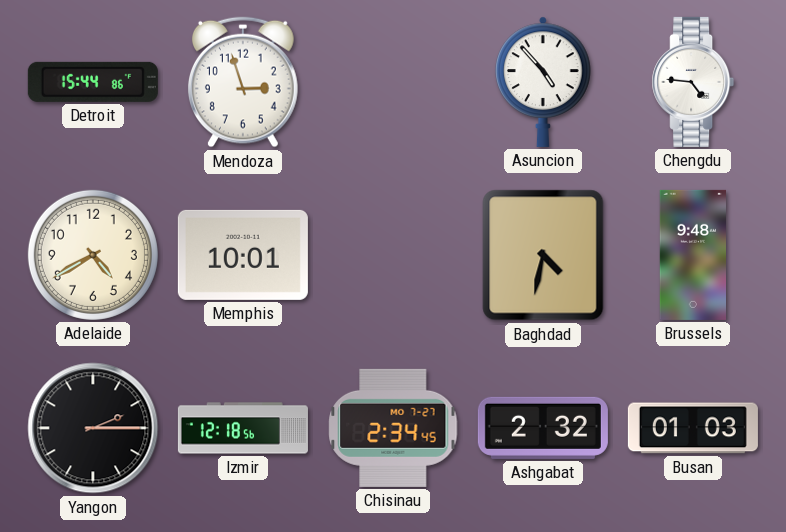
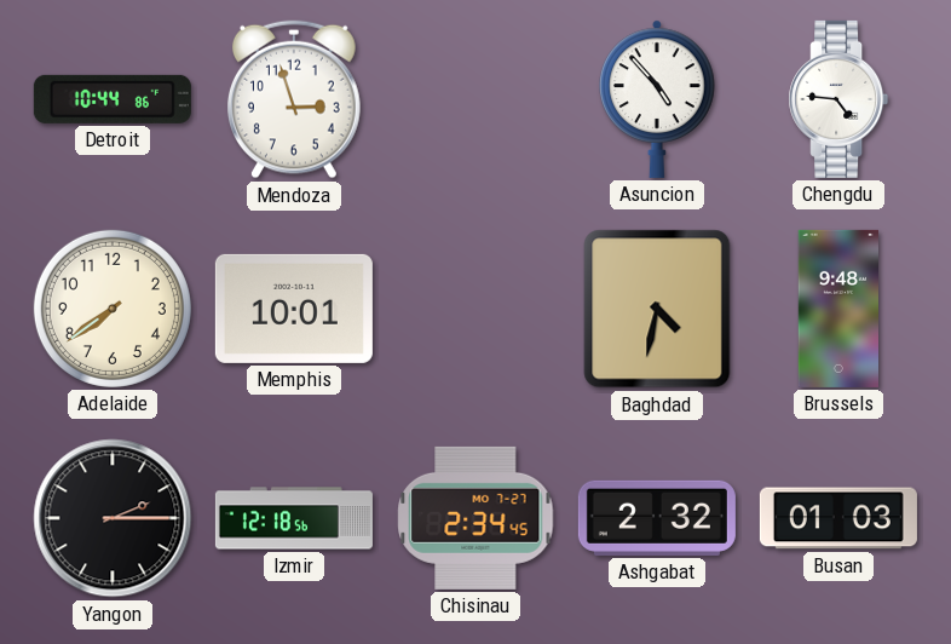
Detroit: 15:44 -> 10:44
Adelaide: 4:40 -> 7:39
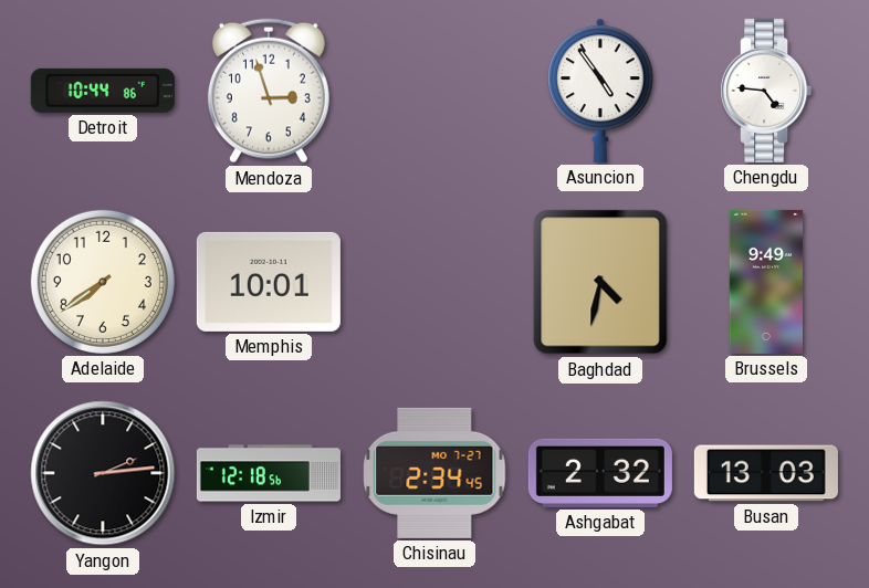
Asuncion: 4:53 -> 4:54
Brussels: 9:48 -> 9:49
Yangon: 2:15 -> 2:14
Busan: 01:03 -> 13:03
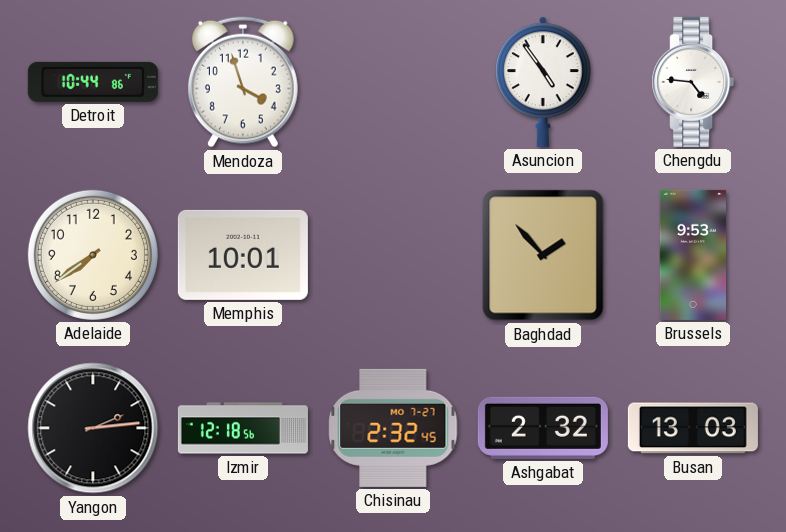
Mendoza: 2:57 -> 3:57
Baghdad: 4:32 -> 1:53
Brussels: 9:49 -> 9:53
Chisinau: 2:34 -> 2:32
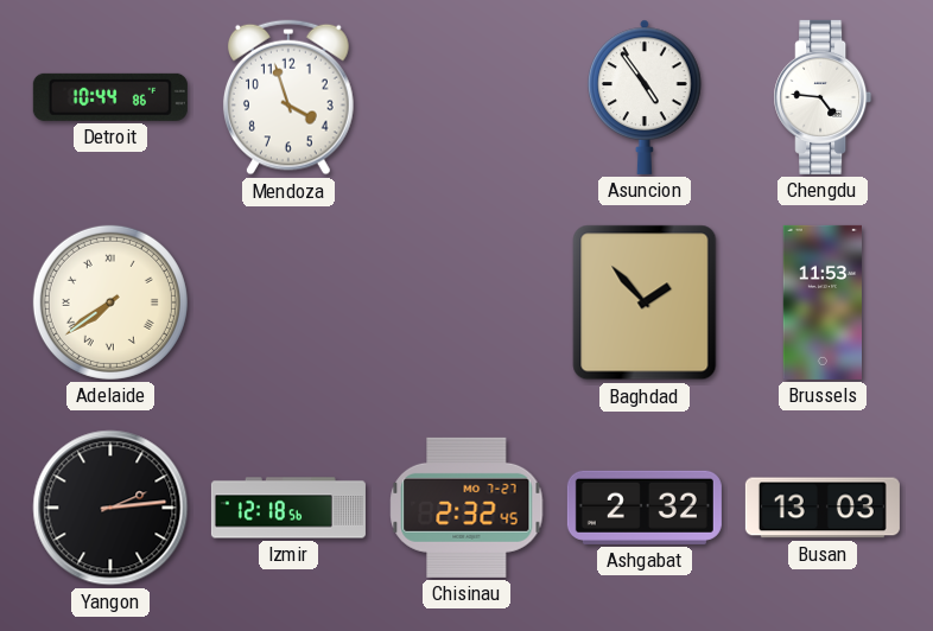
Adelaide numerals: Arabic -> Roman
Memphis: 10:01 -> none
Brussels: 9:53 -> 11:53
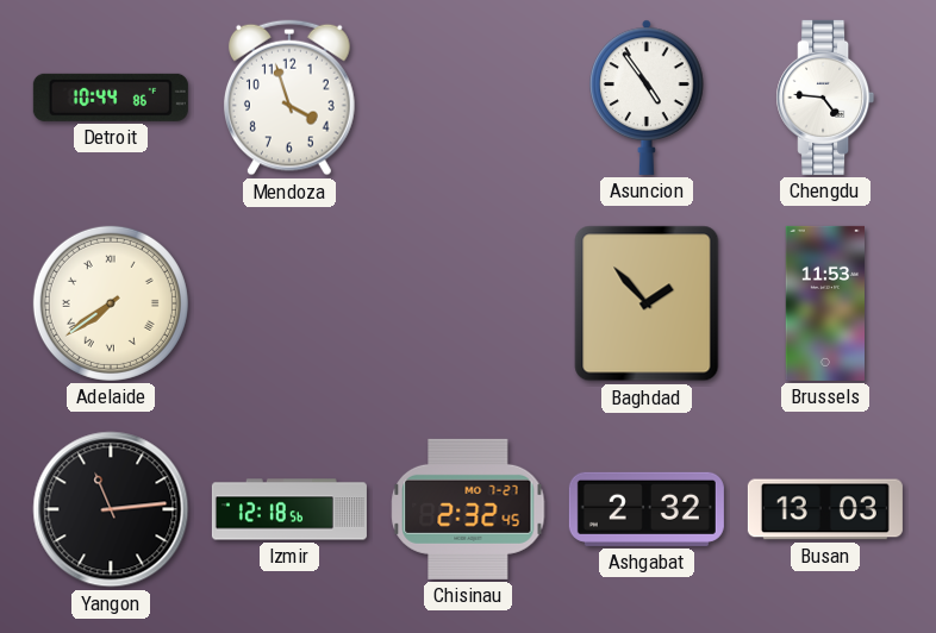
Yangon: 2:14 -> 11:14
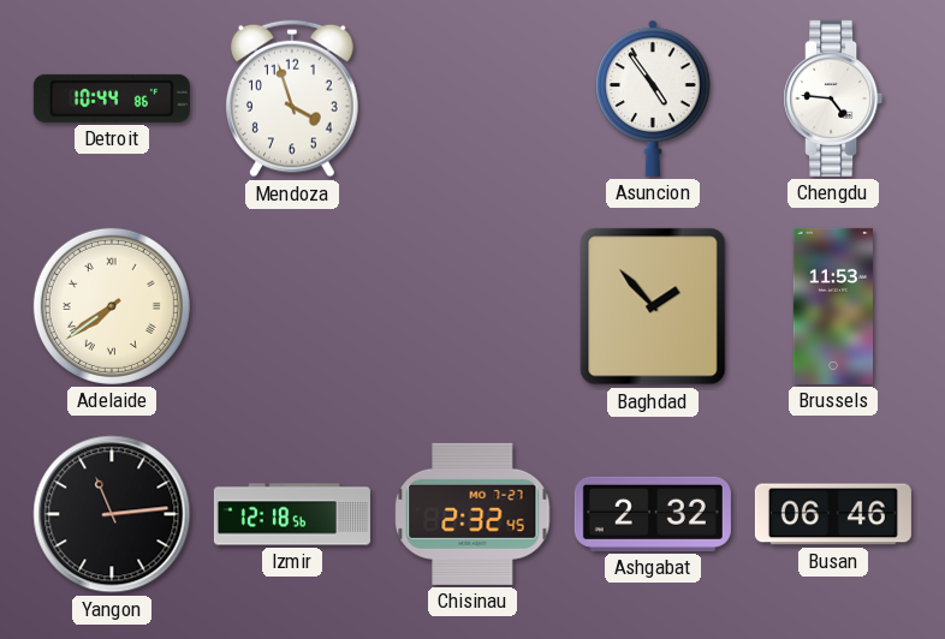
Busan: 13:03 -> 06:46
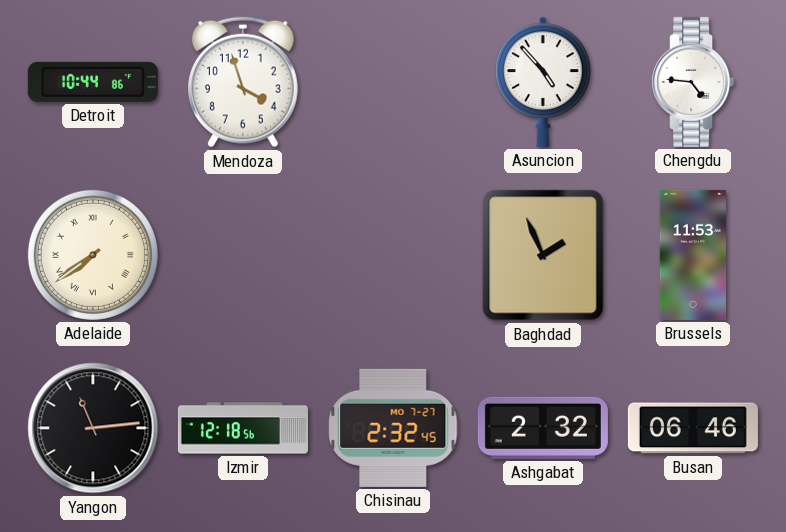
Asuncion: 4:54 -> 4:53
Baghdad: 1:53 -> 1:56
